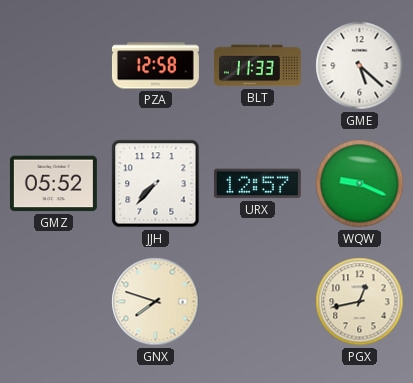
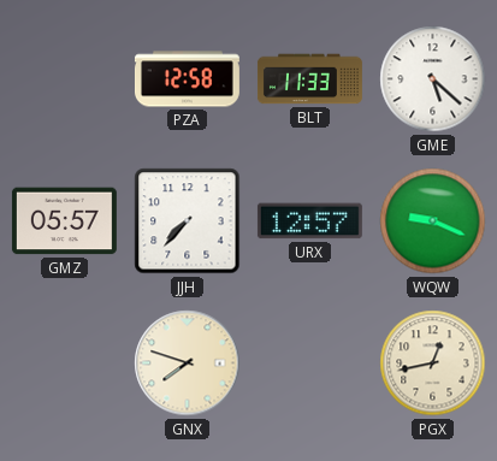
GMZ: 05:52 -> 05:57
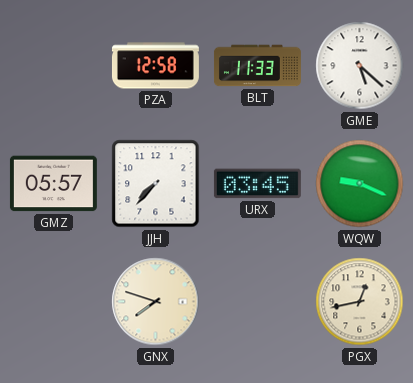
URX: 12:57 -> 03:45
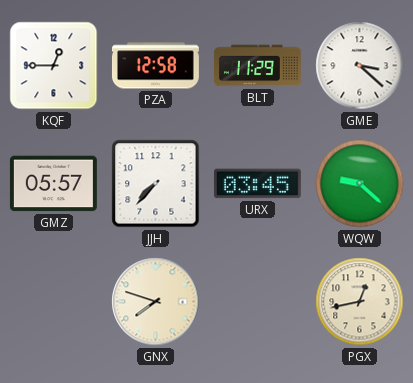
KQF: none -> 12:45
BLT: 11:33 -> 11:29
GME: 5:22 -> 3:22
WQW: 9:19 -> 9:22
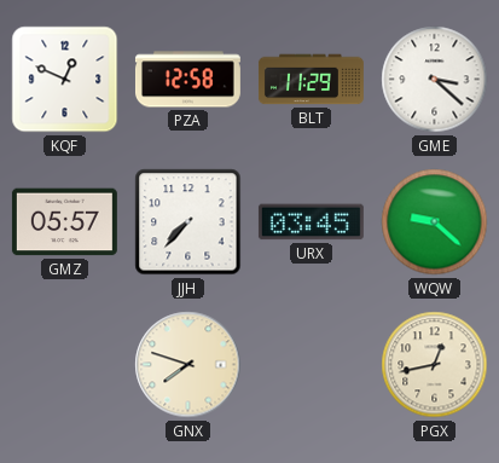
KQF: 12:45 -> 12:49
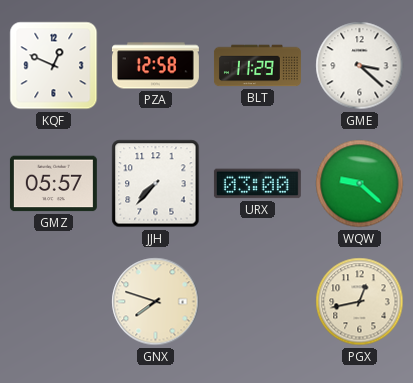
URX: 03:45 -> 03:00
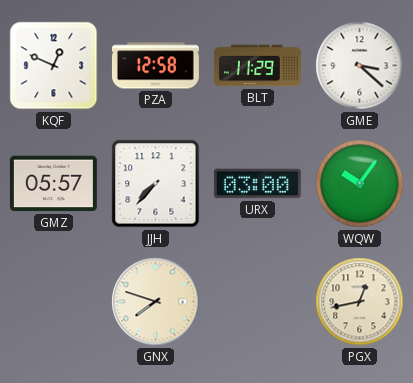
WQW: 9:22 -> 10:06
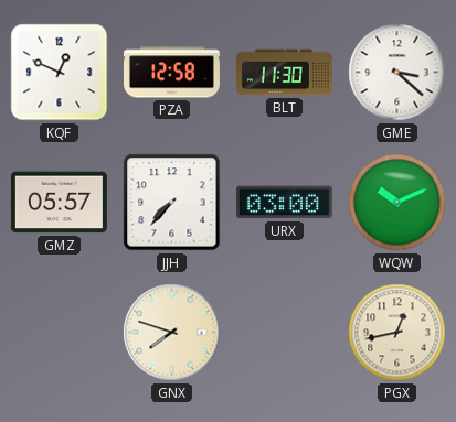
BLT: 11:29 -> 11:30
WQW: 10:06 -> 10:11
